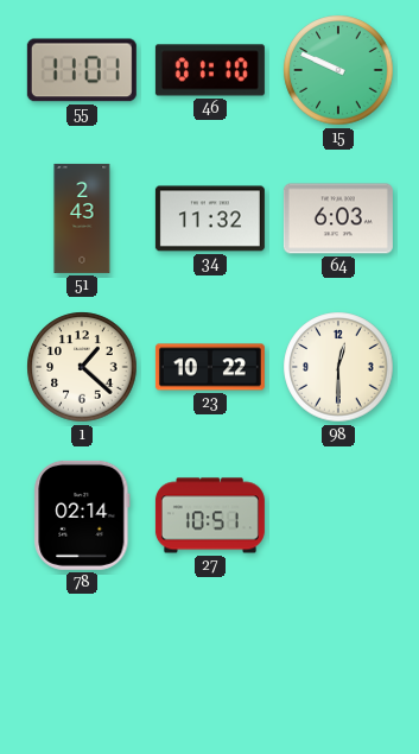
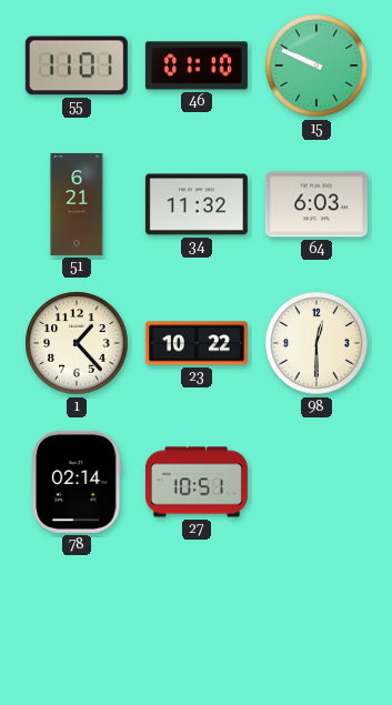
51: 2:43 -> 6:21
1: 1:22 -> 1:23
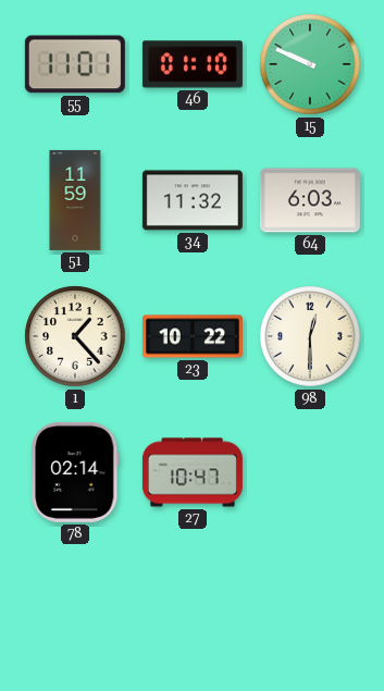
51: 6:21 -> 11:59
27: 10:51 -> 10:47
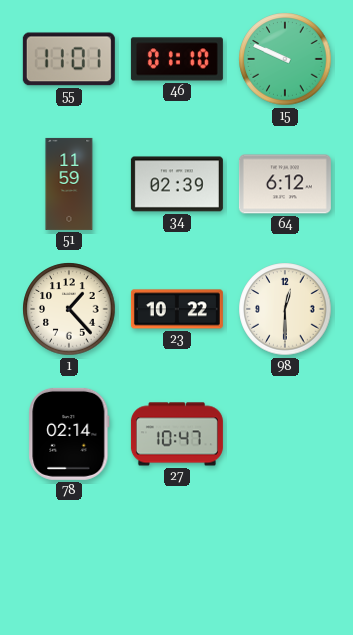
34: 11:32 -> 02:39
64: 6:03 -> 6:12
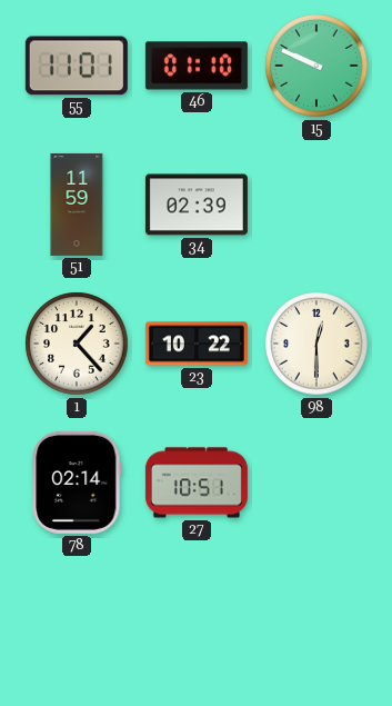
64: 6:12 -> none
27: 10:47 -> 10:51
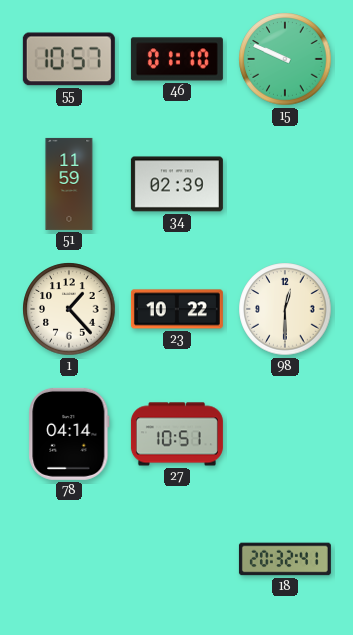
55: 11:01 -> 10:57
78: 02:14 -> 04:14
18: none -> 20:32
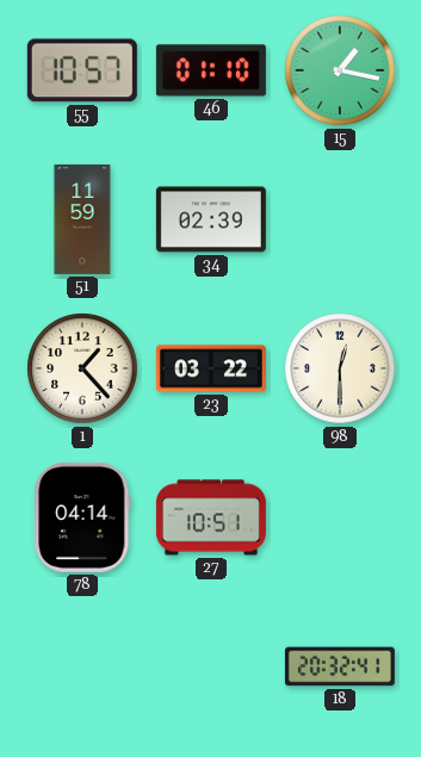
15: 9:49 -> 1:17
23: 10:22 -> 03:22
